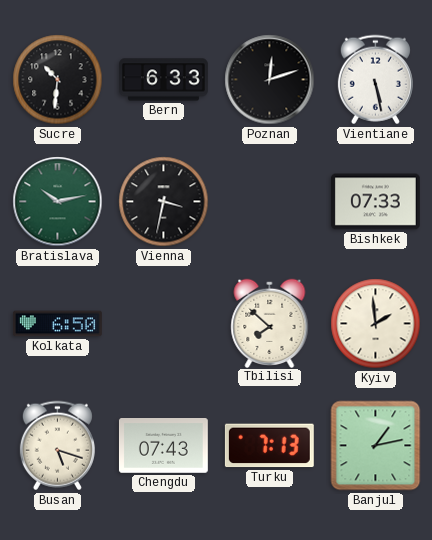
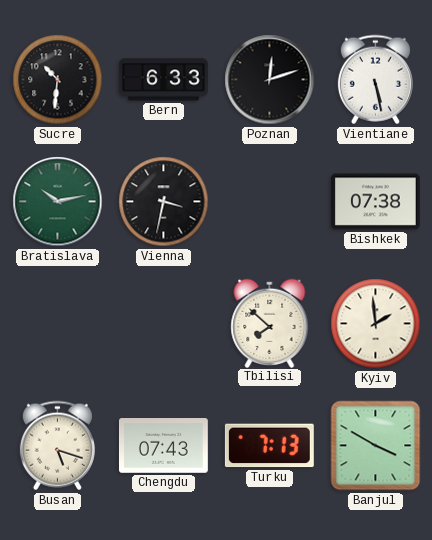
Bishkek: 07:33 -> 07:38
Kolkata: 6:50 -> none
Banjul: 1:13 -> 3:50
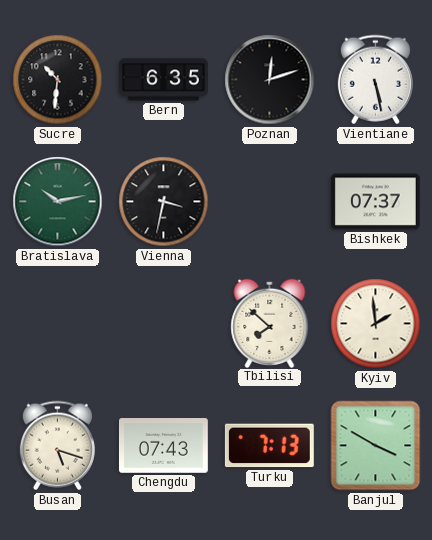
Bern: 6:33 -> 6:35
Bishkek: 07:38 -> 07:37
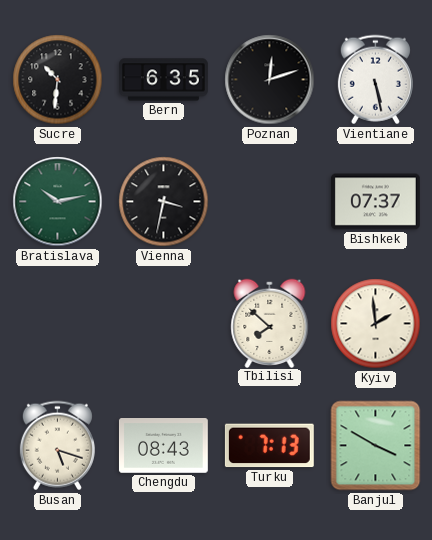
Chengdu: 07:43 -> 08:43
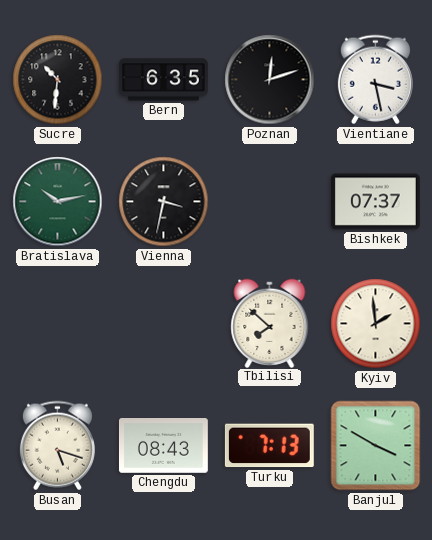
Vientiane: 5:28 -> 3:28
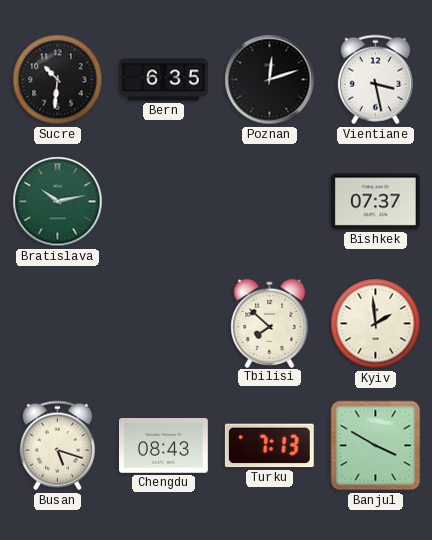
Vienna: 3:32 -> none
